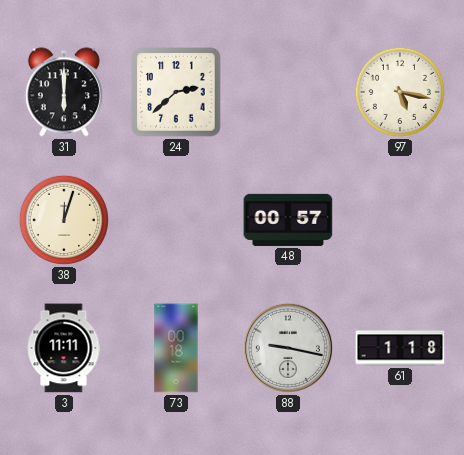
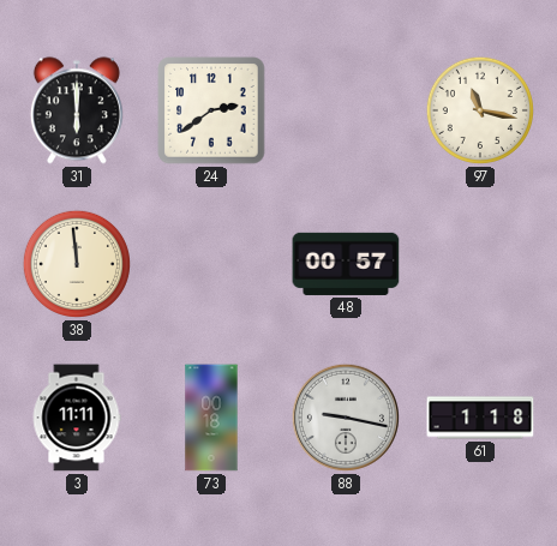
24: 2:38 -> 2:39
97: 5:17 -> 11:17
38: 12:03 -> 11:59
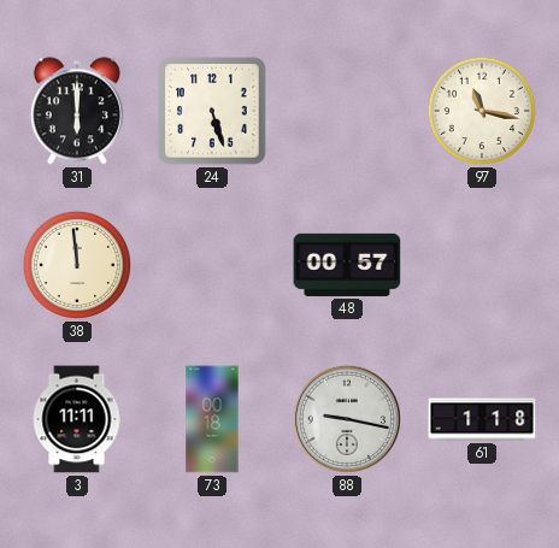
24: 2:39 -> 5:27
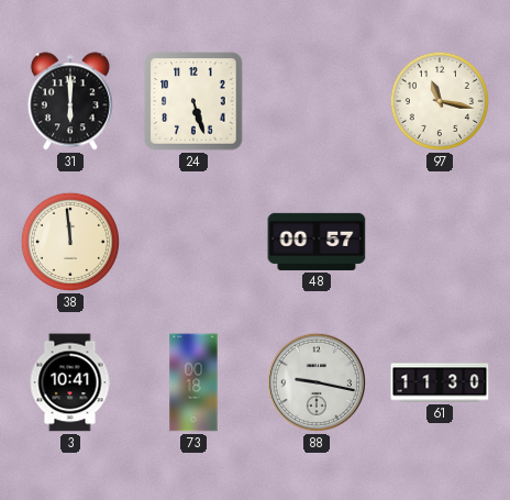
3: 11:11 -> 10:41
61: 1:18 -> 11:30
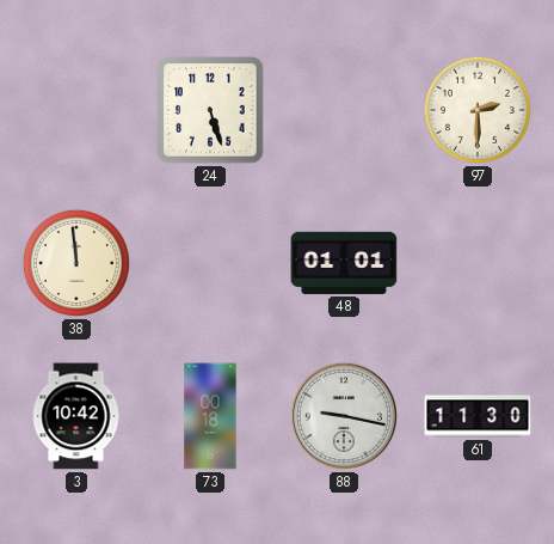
31: 6:00 -> none
97: 11:17 -> 2:30
48: 00:57 -> 01:01
3: 10:41 -> 10:42
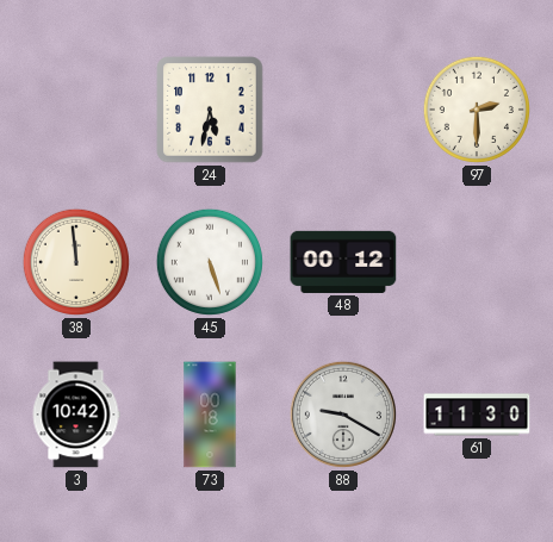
24: 5:27 -> 5:32
45: none -> 5:27
48: 01:01 -> 00:12
88: 9:17 -> 9:20
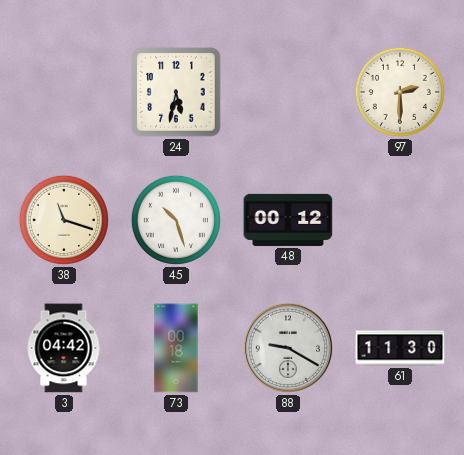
38: 11:59 -> 11:18
45: 5:27 -> 10:27
3: 10:42 -> 04:42
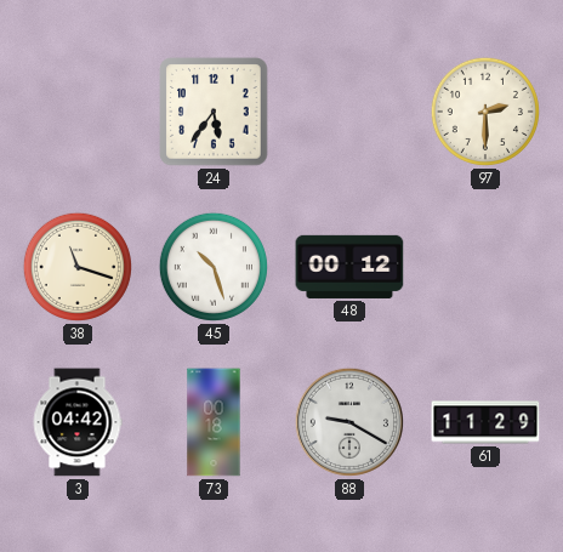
24: 5:32 -> 5:36
61: 11:30 -> 11:29
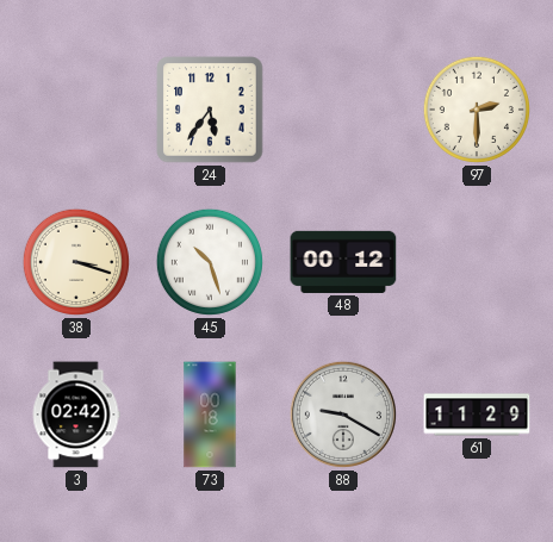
38: 11:18 -> 3:18
3: 04:42 -> 02:42
